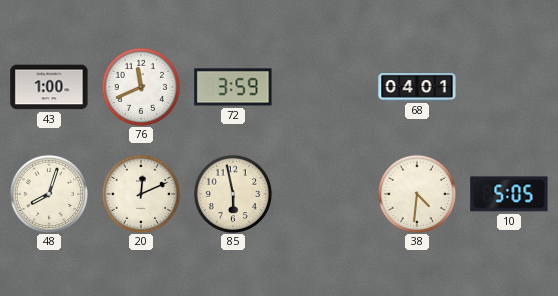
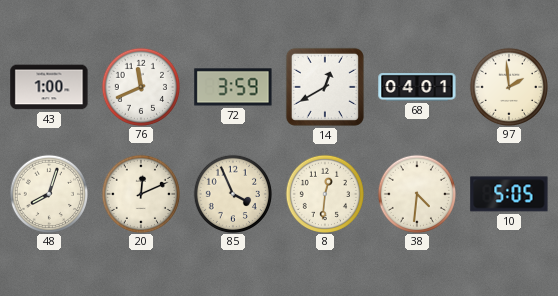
14: none -> 12:40
97: none -> 1:59
85: 5:58 -> 3:56
8: none -> 12:31
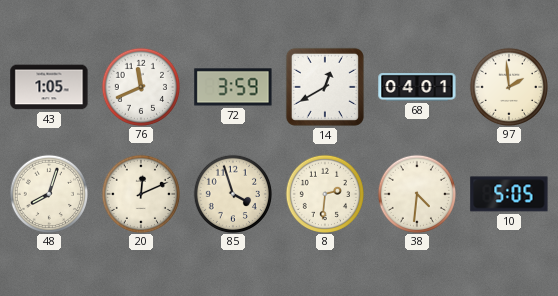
43: 1:00 -> 1:05
85: 3:56 -> 3:57
8: 12:31 -> 2:31
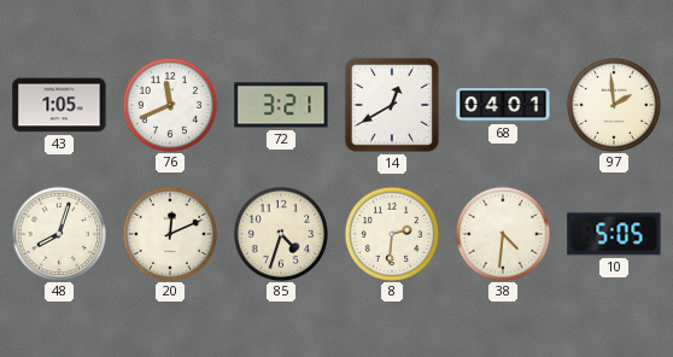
72: 3:59 -> 3:21
85: 3:57 -> 4:33
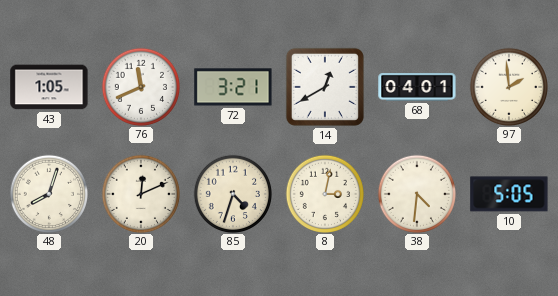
8: 2:31 -> 3:02
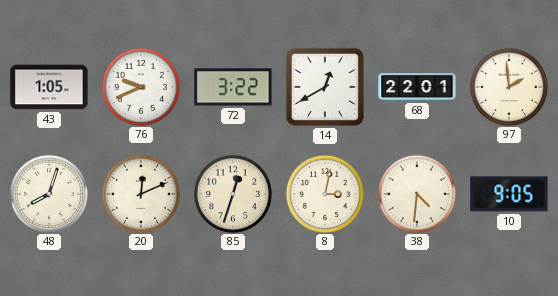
76: 11:41 -> 9:41
72: 3:21 -> 3:22
68: 04:01 -> 22:01
85: 4:33 -> 12:33
10: 5:05 -> 9:05
